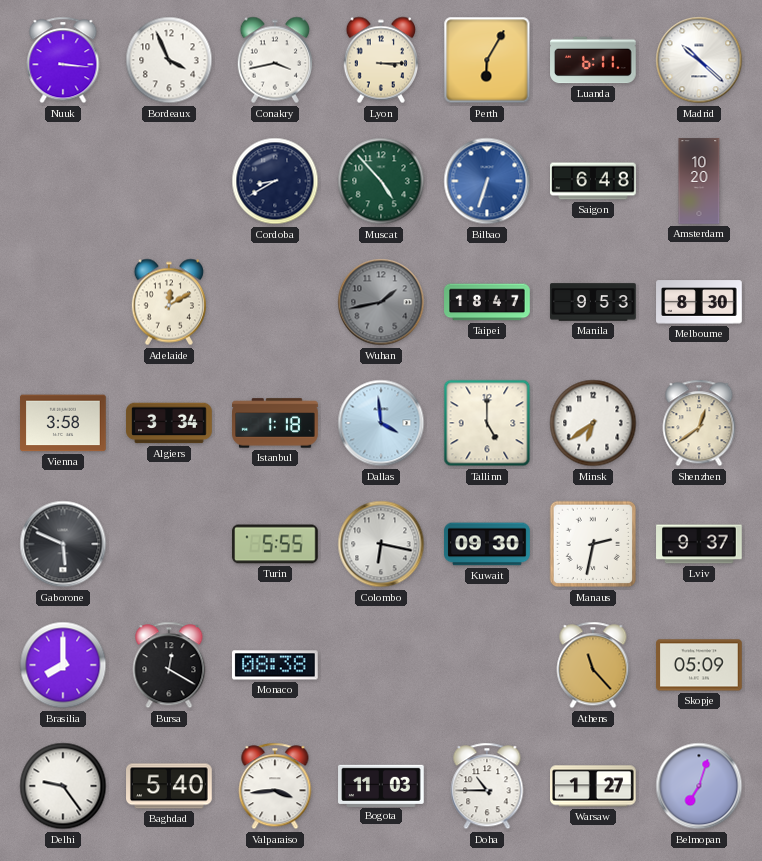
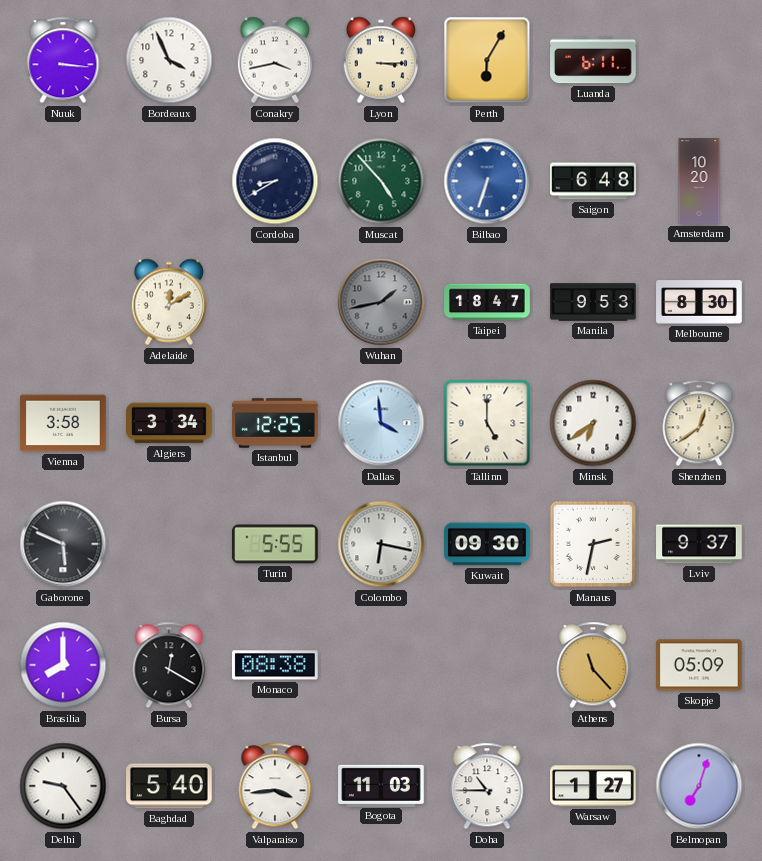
Madrid: 10:22 -> none
Istanbul: 1:18 -> 12:25
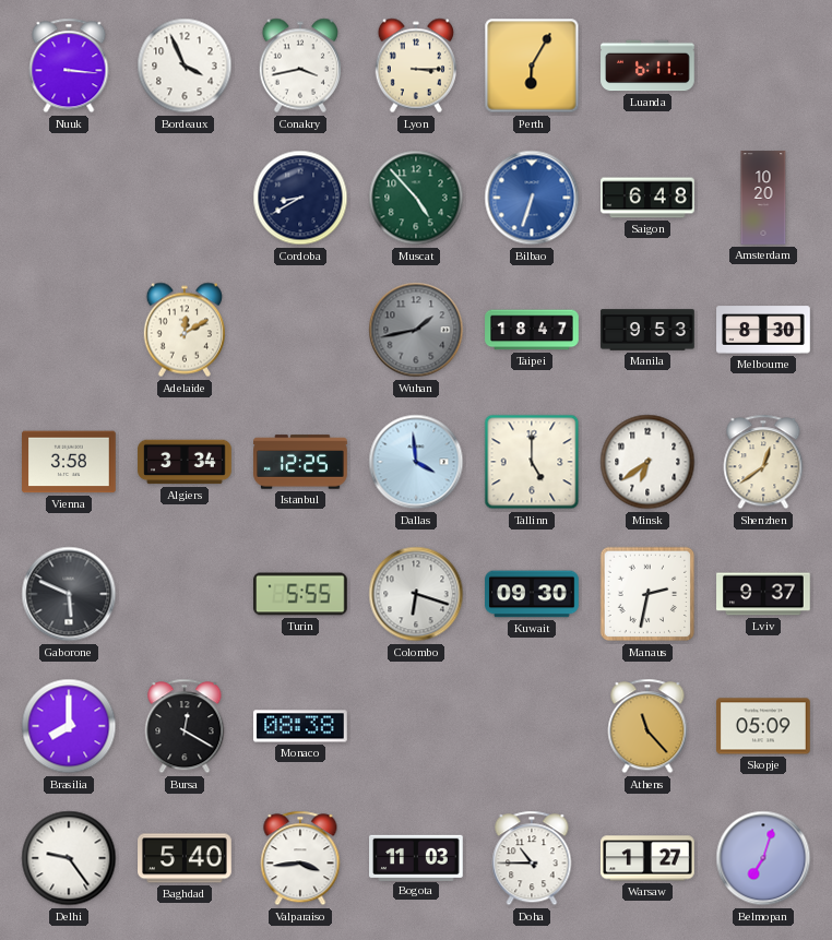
Colombo: 6:17 -> 6:18
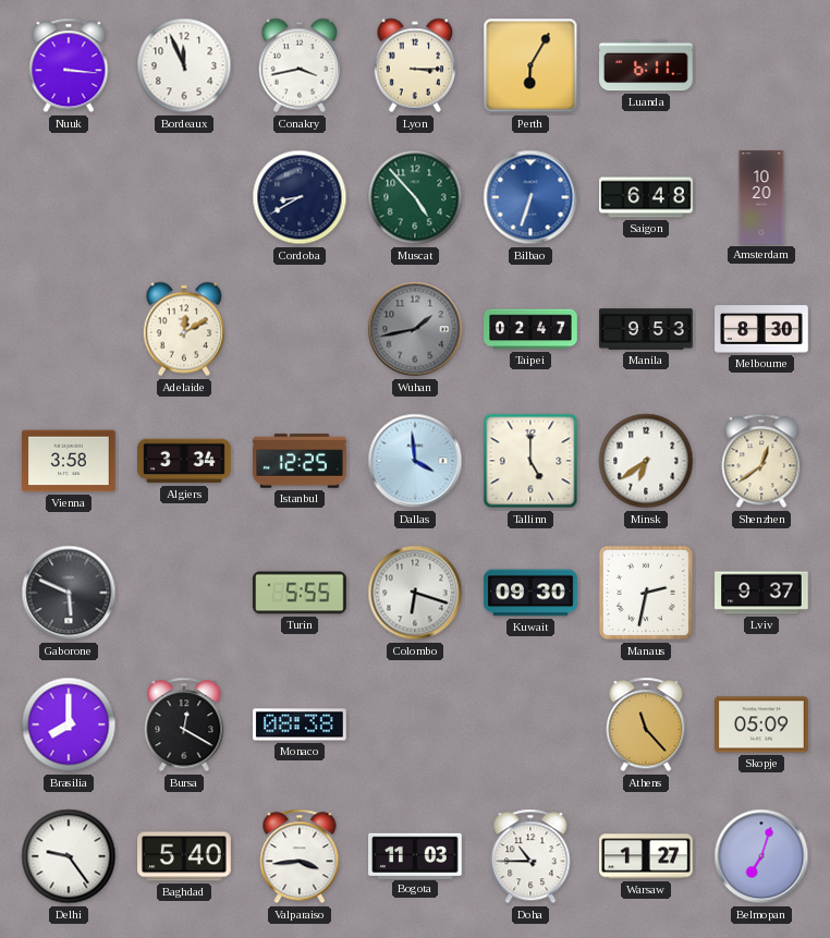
Bordeaux: 3:56 -> 11:56
Taipei: 18:47 -> 02:47
